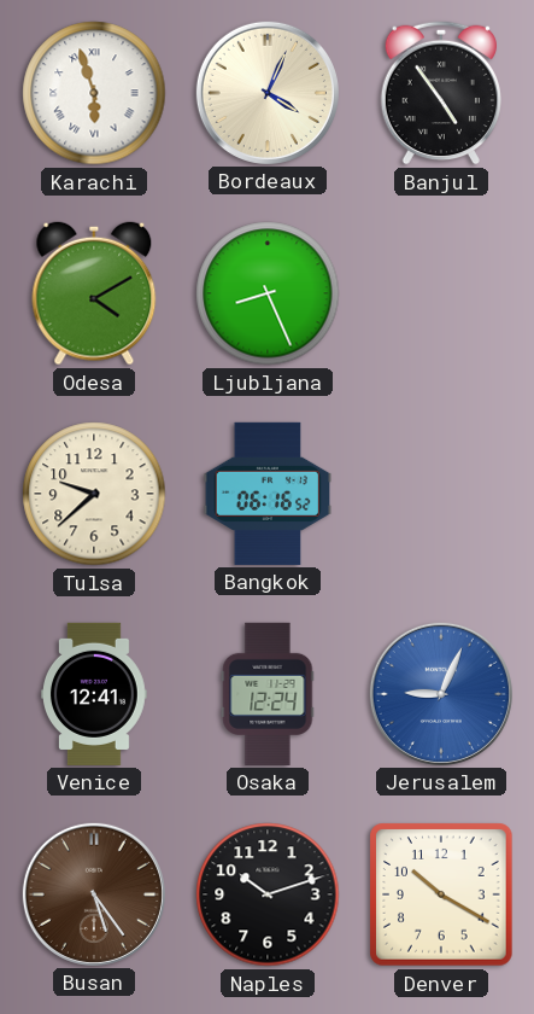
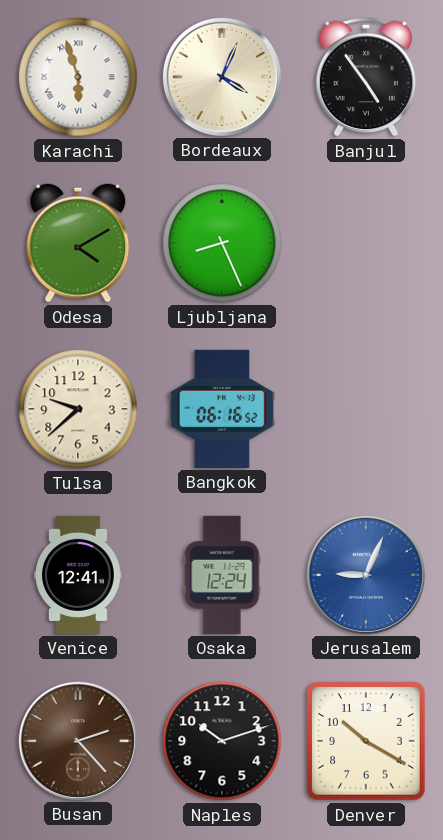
Busan: 5:24 -> 2:23
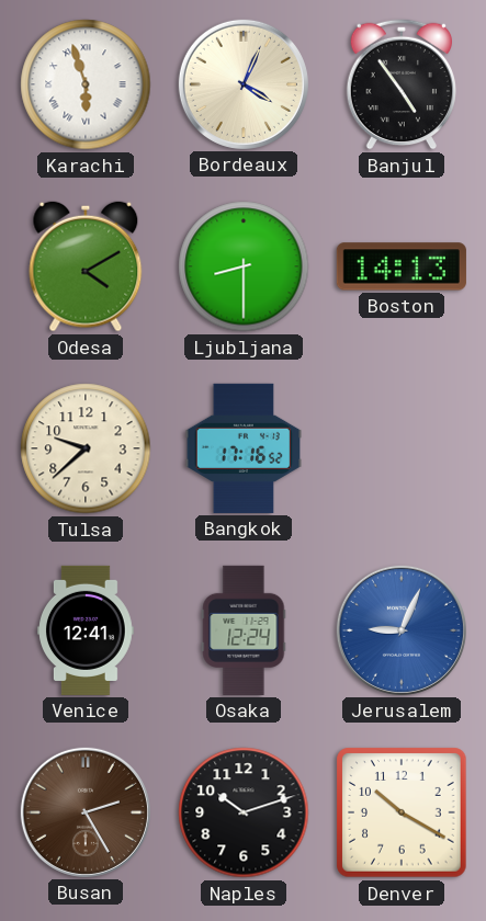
Ljubljana: 8:26 -> 8:30
Boston: none -> 14:13
Bangkok: 06:16 -> 17:16
Busan: 2:23 -> 2:25
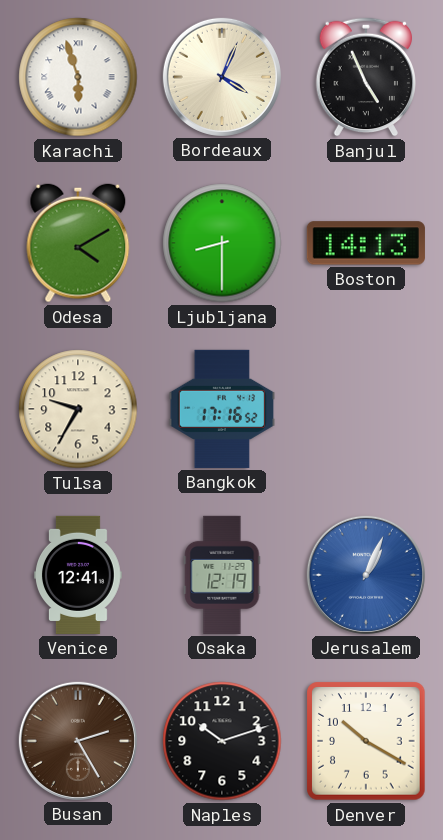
Banjul: 4:54 -> 4:56
Tulsa: 9:38 -> 9:35
Osaka: 12:24 -> 12:19
Jerusalem: 9:04 -> 1:04
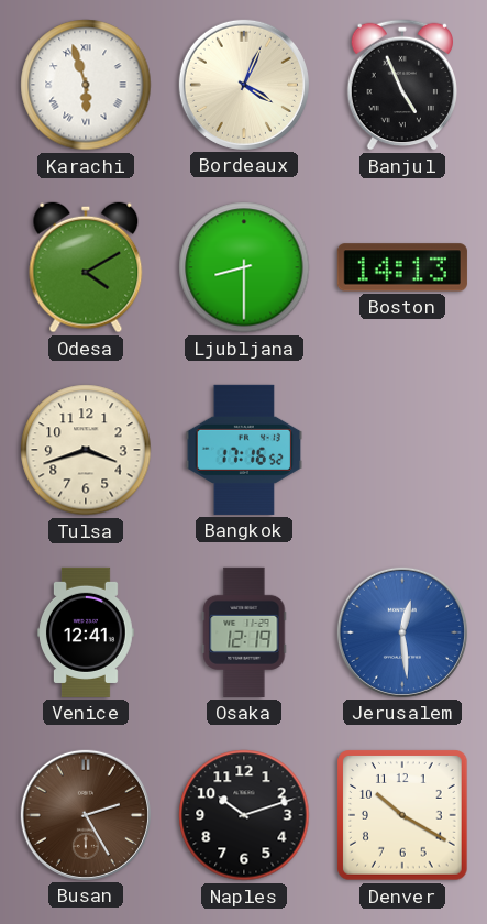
Tulsa: 9:35 -> 3:42
Jerusalem: 1:04 -> 12:29
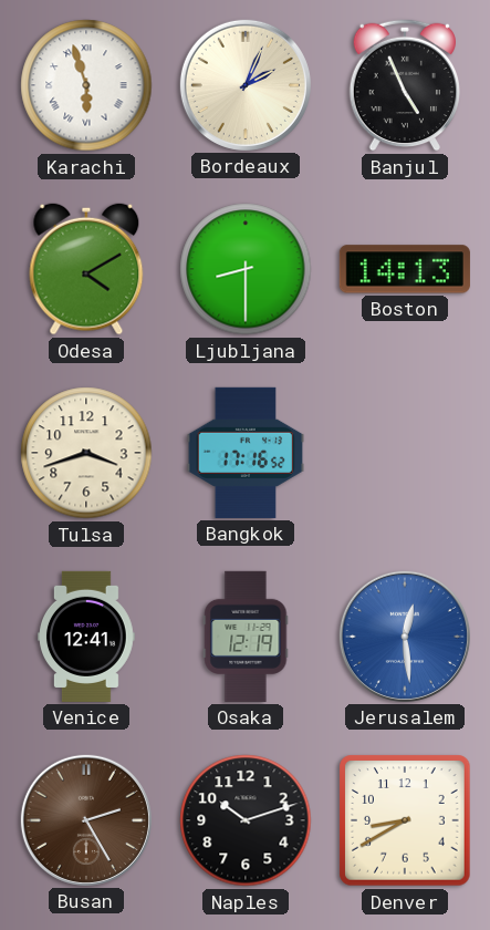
Bordeaux: 4:04 -> 2:04
Denver: 10:20 -> 8:40
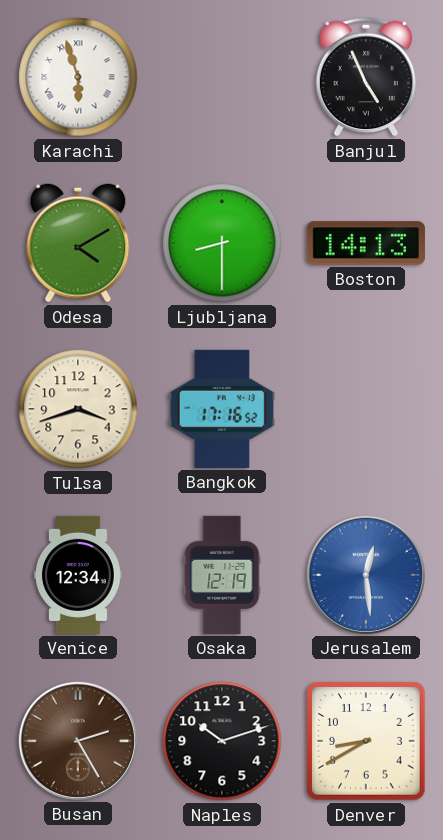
Bordeaux: 2:04 -> none
Venice: 12:41 -> 12:34
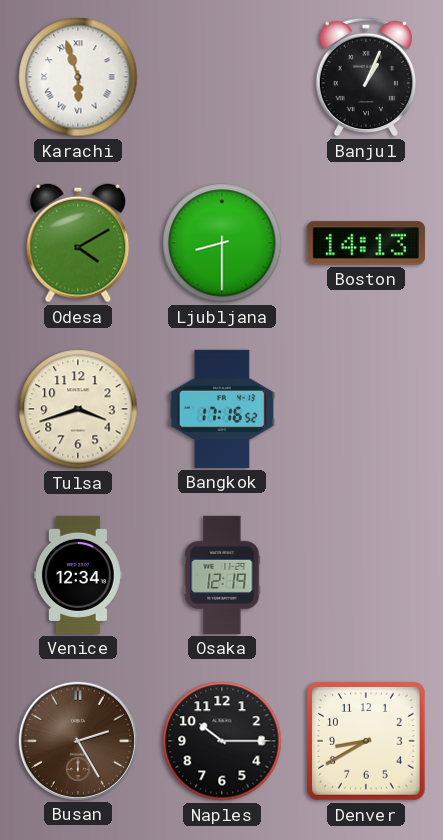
Banjul: 4:56 -> 1:04
Jerusalem: 12:29 -> none
Naples: 10:12 -> 10:15
